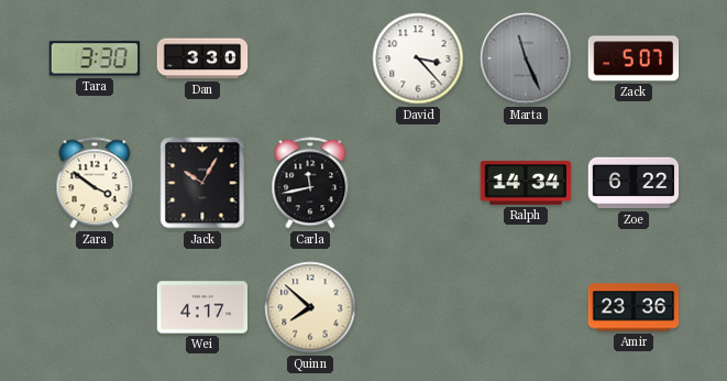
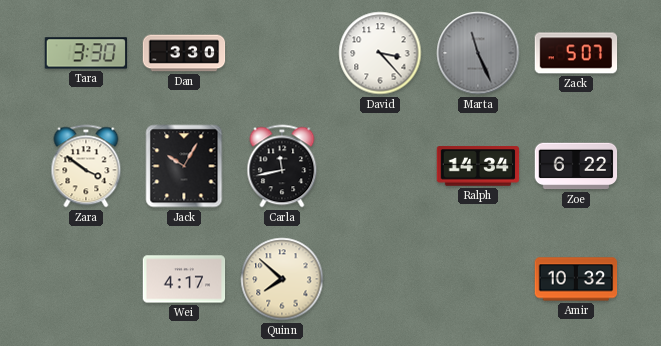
Amir: 23:36 -> 10:32
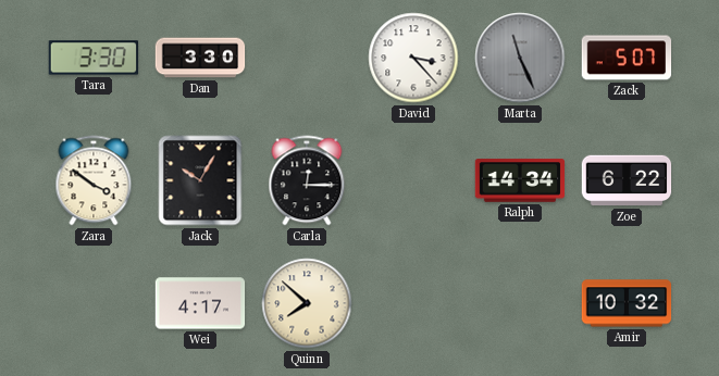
Carla: 11:43 -> 12:15
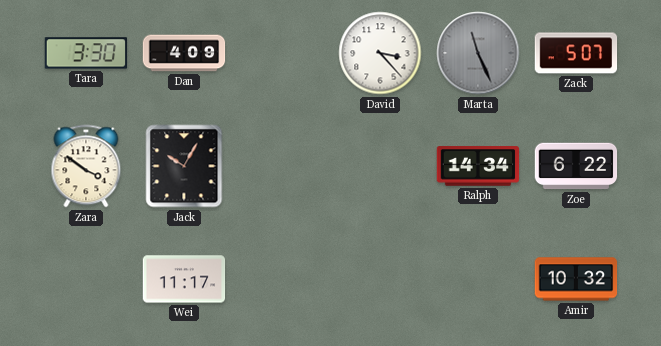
Dan: 3:30 -> 4:09
Carla: 12:15 -> none
Wei: 4:17 -> 11:17
Quinn: 7:52 -> none
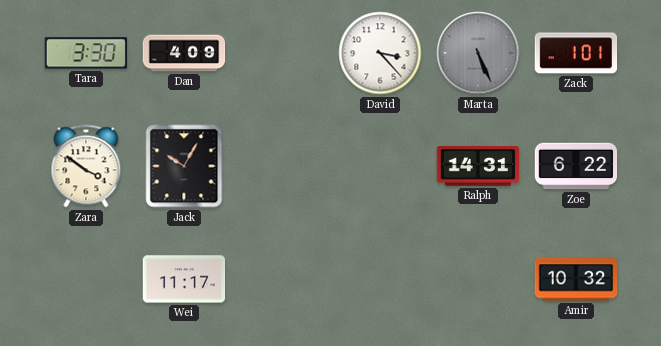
Marta: 11:26 -> 5:26
Zack: 5:07 -> 1:01
Ralph: 14:34 -> 14:31
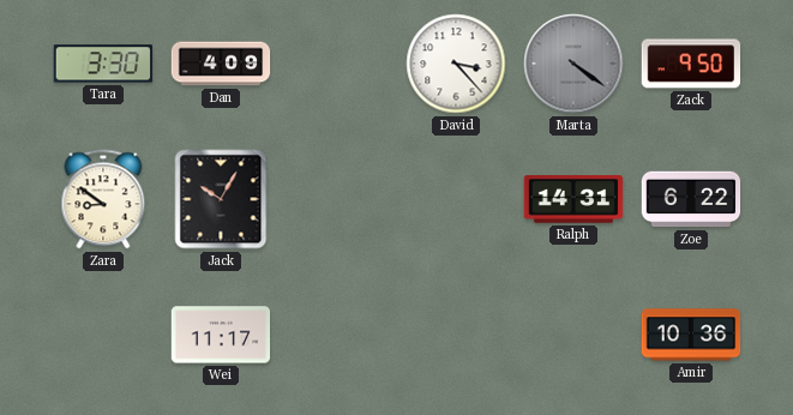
Marta: 5:26 -> 4:21
Zack: 1:01 -> 9:50
Zara: 3:51 -> 8:51
Amir: 10:32 -> 10:36
